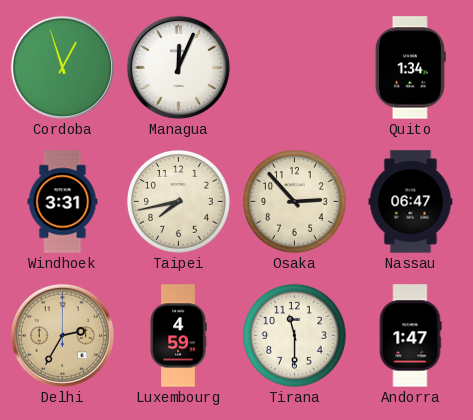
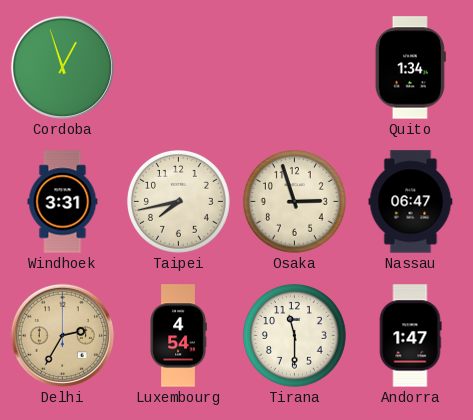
Managua: 12:04 -> none
Osaka: 2:53 -> 2:57
Luxembourg: 4:59 -> 4:54
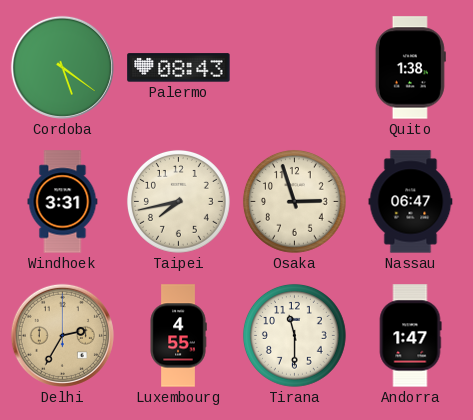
Cordoba: 12:57 -> 5:21
Palermo: none -> 08:43
Quito: 1:34 -> 1:38
Luxembourg: 4:54 -> 4:55
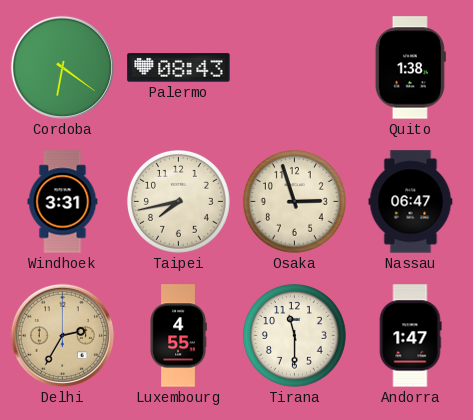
Cordoba: 5:21 -> 6:21
